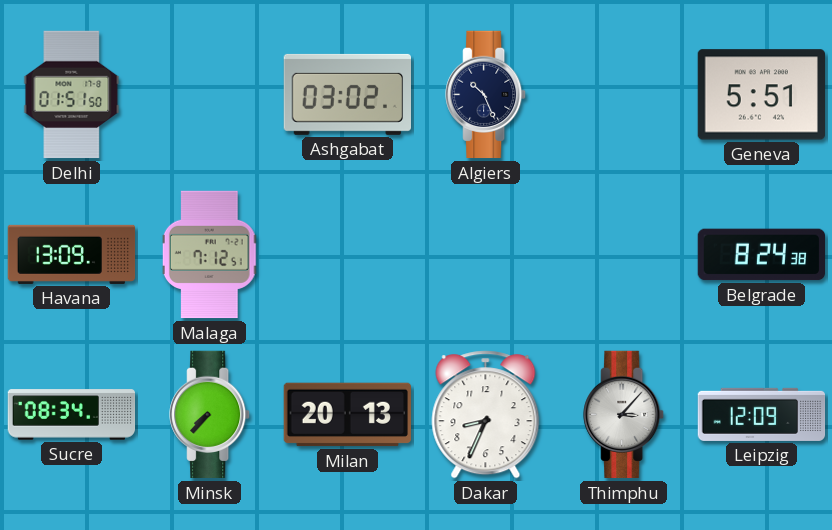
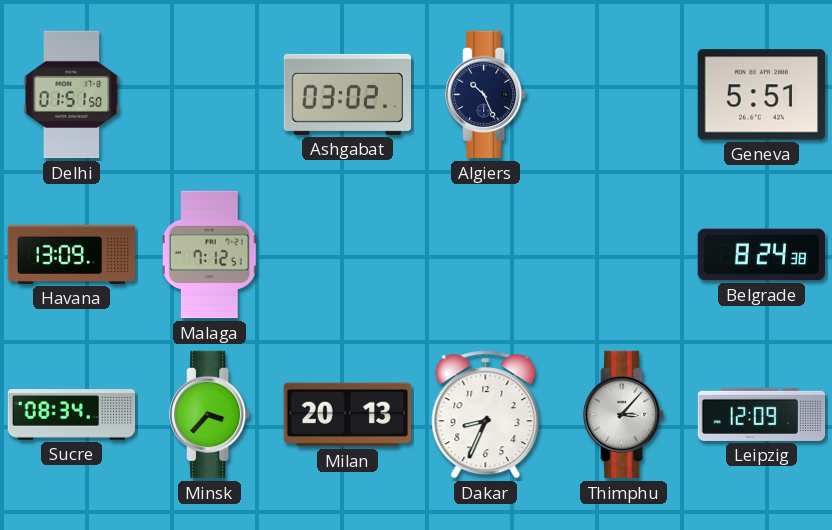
Minsk: 7:37 -> 3:37
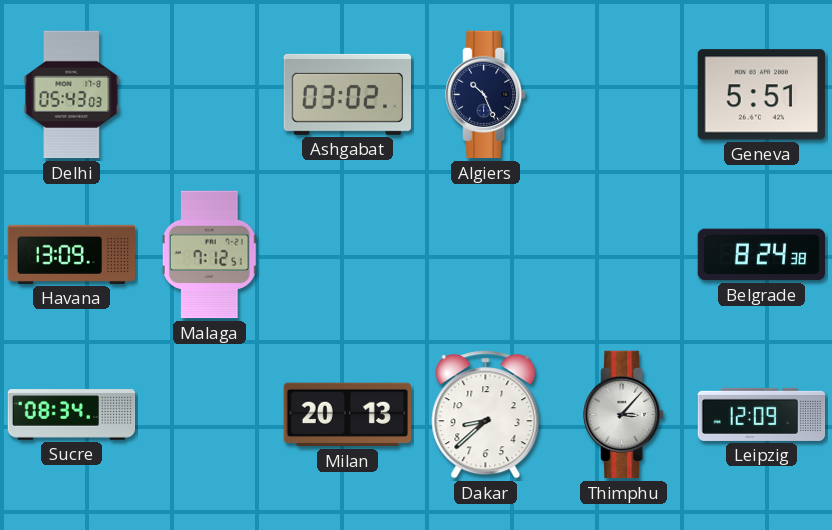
Delhi: 01:51 -> 05:43
Minsk: 3:37 -> none
Dakar: 8:34 -> 8:38
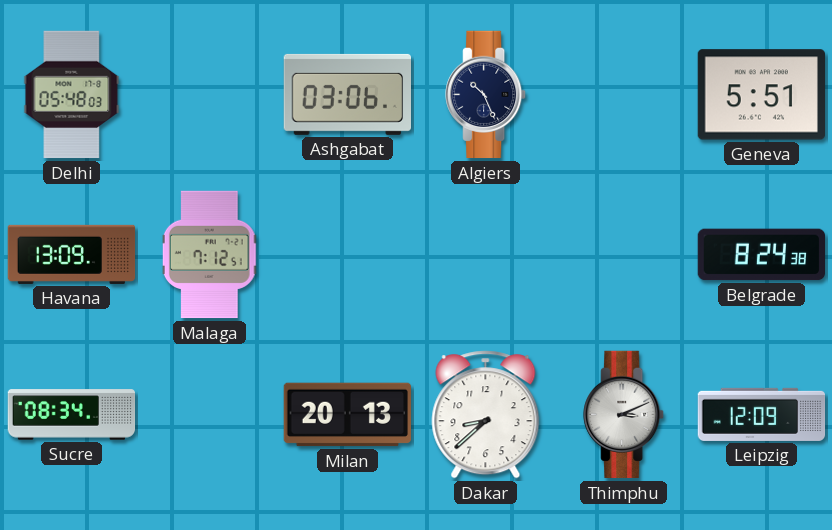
Delhi: 05:43 -> 05:48
Ashgabat: 03:02 -> 03:06
Thimphu: 3:07 -> 3:11
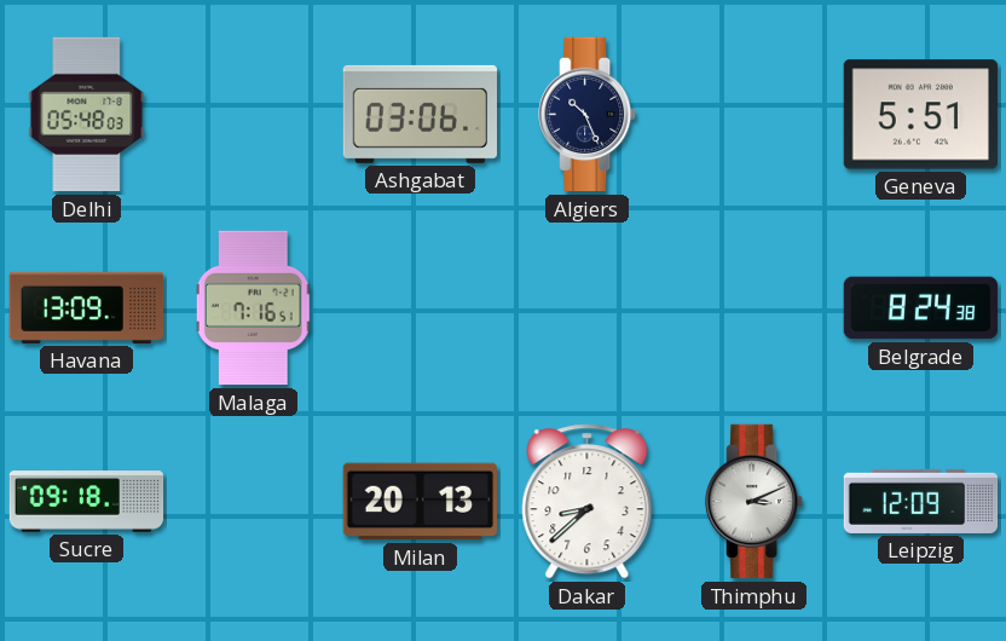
Malaga: 7:12 -> 7:16
Sucre: 08:34 -> 09:18
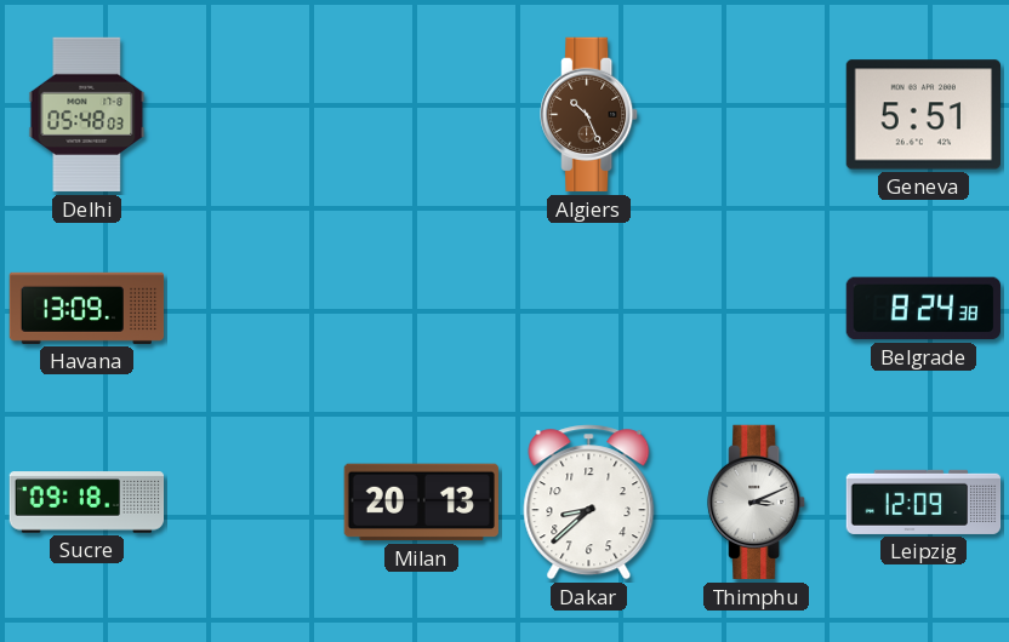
Ashgabat: 03:06 -> none
Algiers dial: navy -> brown
Malaga: 7:16 -> none
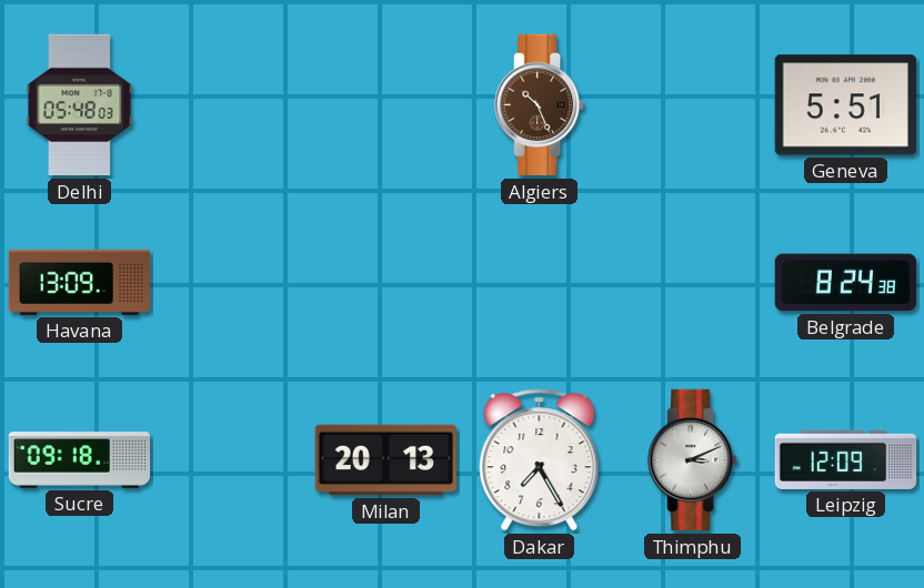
Dakar: 8:38 -> 7:25
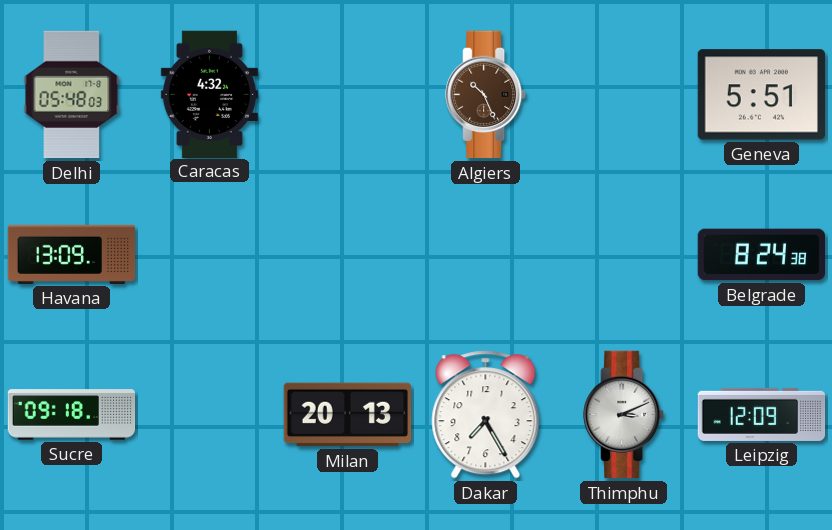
Caracas: none -> 4:32
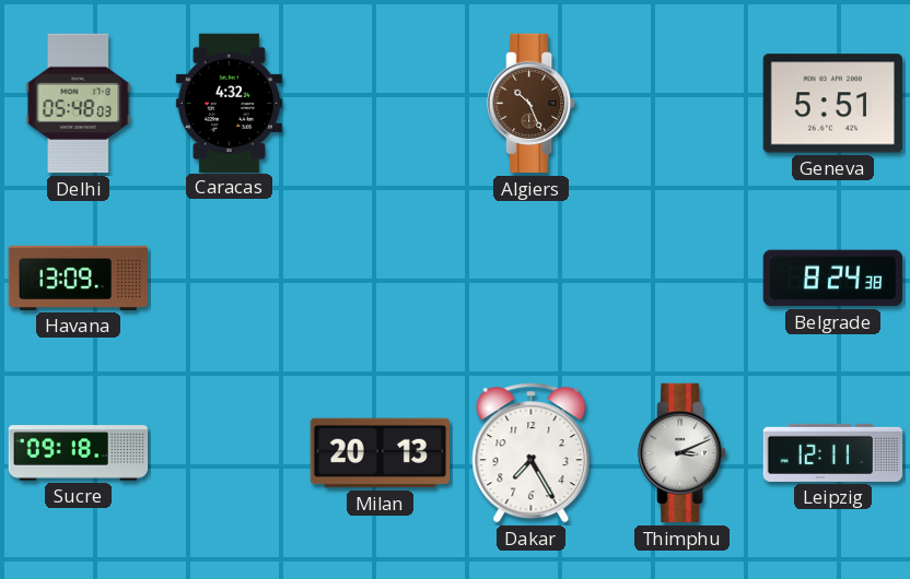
Leipzig: 12:09 -> 12:11
